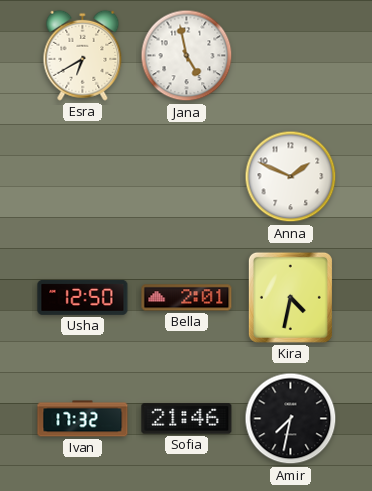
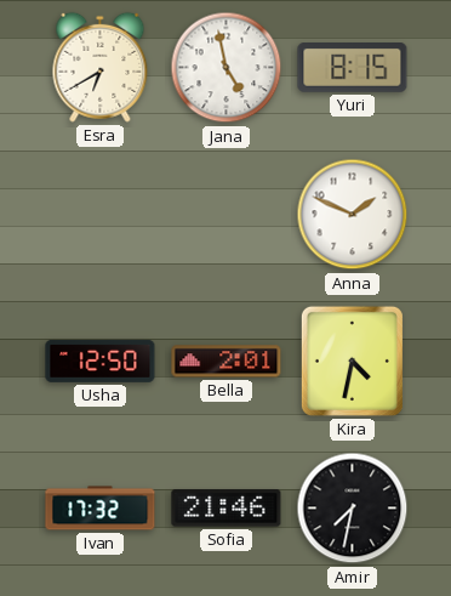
Yuri: none -> 8:15
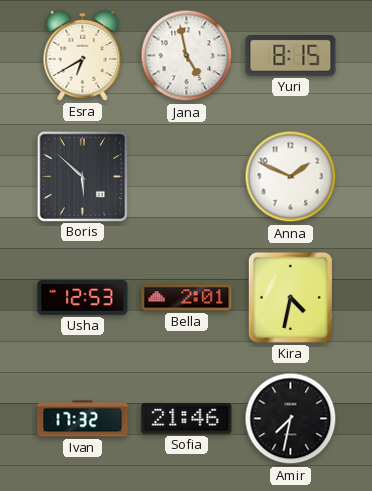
Boris: none -> 5:52
Usha: 12:50 -> 12:53
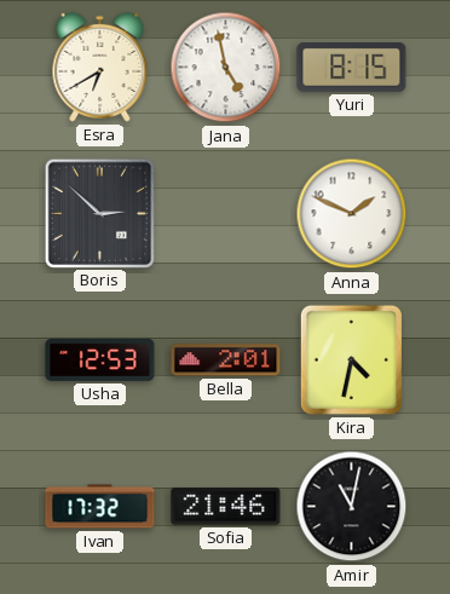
Boris: 5:52 -> 2:52
Amir: 7:32 -> 11:02
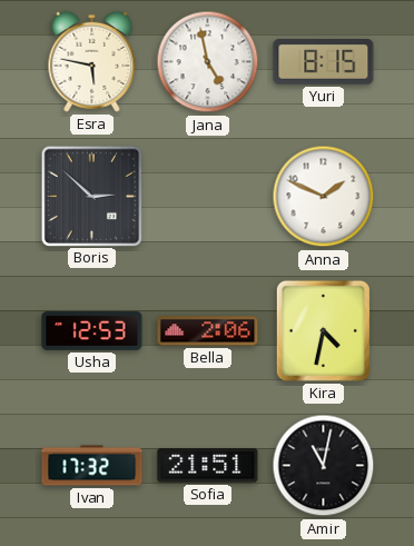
Esra: 6:40 -> 5:47
Bella: 2:01 -> 2:06
Sofia: 21:46 -> 21:51
